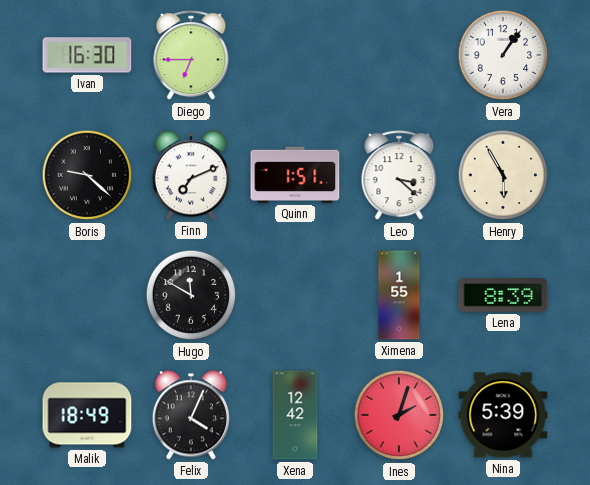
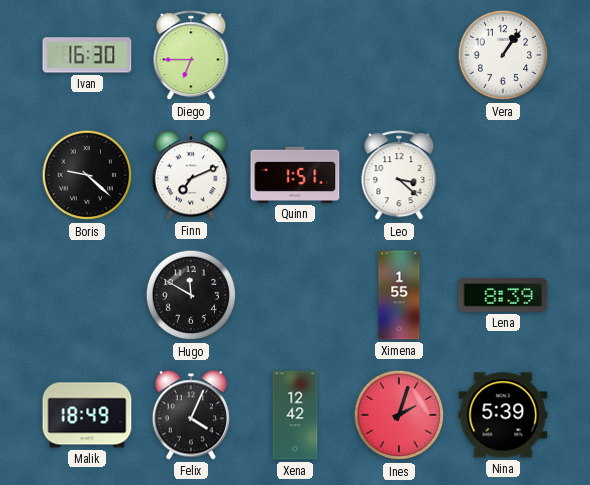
Henry: 5:55 -> none
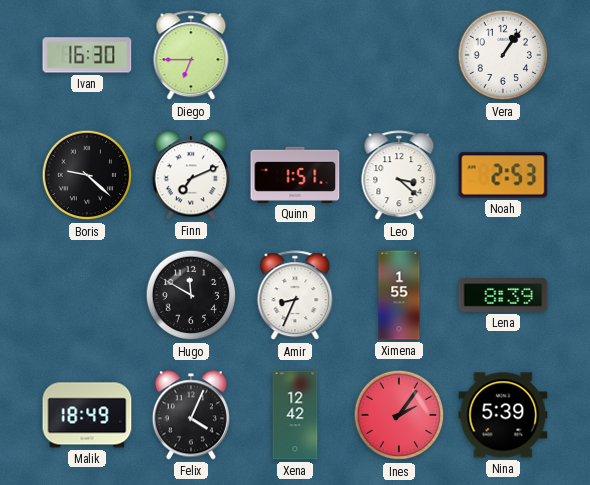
Noah: none -> 2:53
Amir: none -> 8:34
Ines: 2:03 -> 2:06
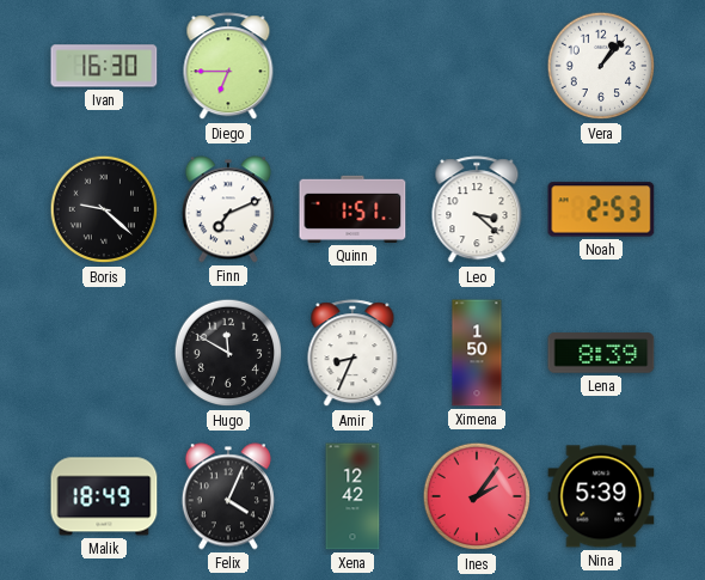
Vera: 1:06 -> 1:07
Ximena: 1:55 -> 1:50
